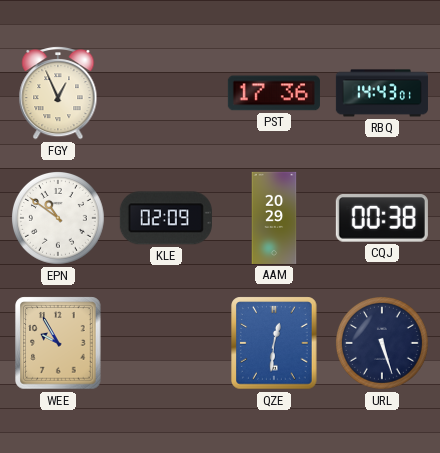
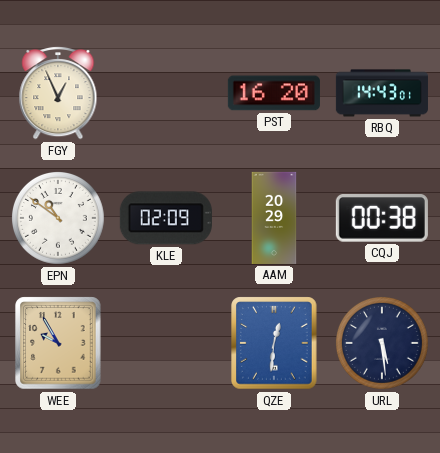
PST: 17:36 -> 16:20
URL: 5:27 -> 5:29
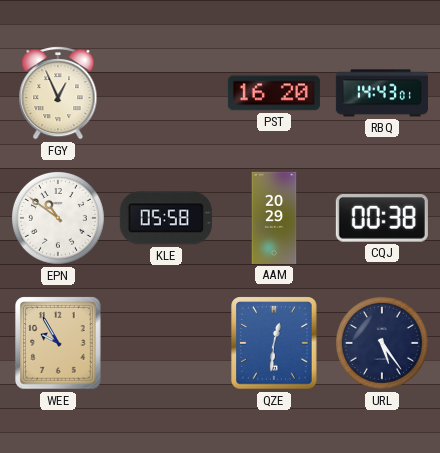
KLE: 02:09 -> 05:58
URL: 5:29 -> 5:24
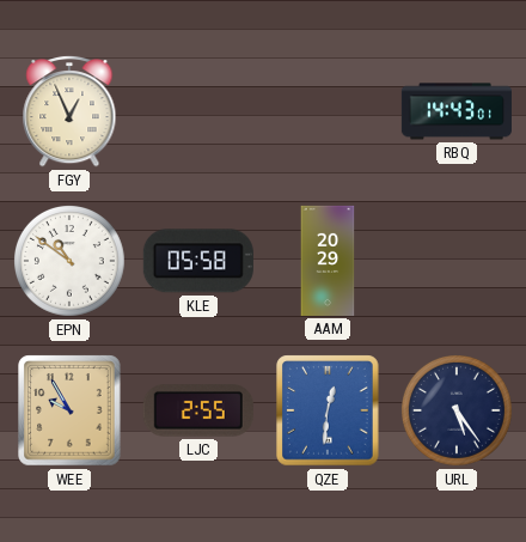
PST: 16:20 -> none
CQJ: 00:38 -> none
LJC: none -> 2:55
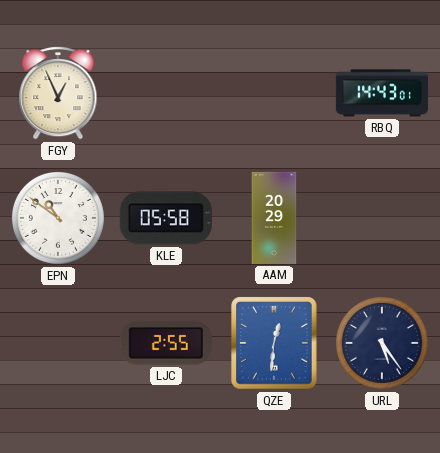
WEE: 9:55 -> none
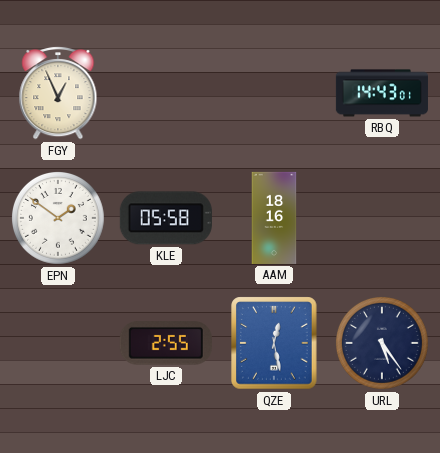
EPN: 10:51 -> 1:51
AAM: 20:29 -> 18:16
QZE: 12:31 -> 12:28
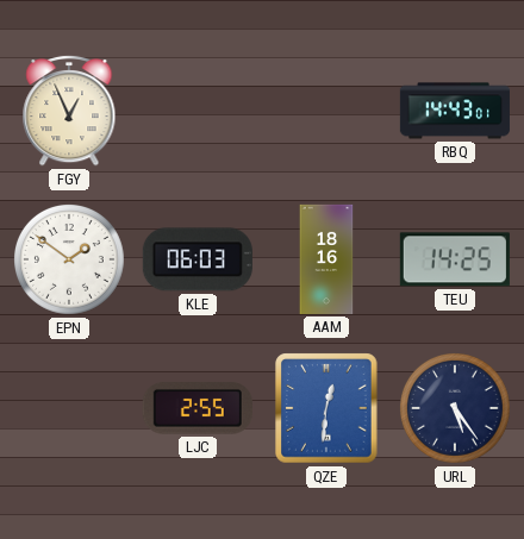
KLE: 05:58 -> 06:03
TEU: none -> 14:25
QZE: 12:28 -> 12:31
